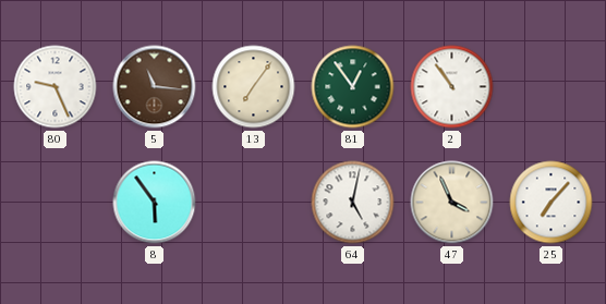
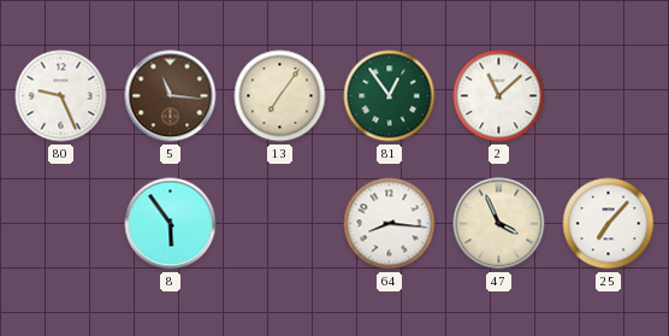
2: 10:54 -> 11:08
64: 5:02 -> 8:16
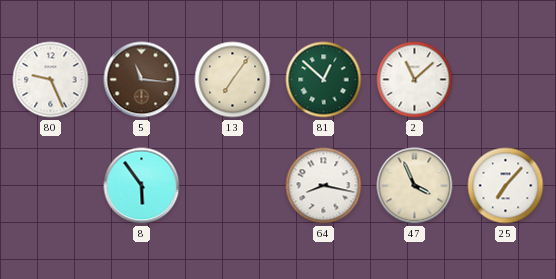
81: 12:54 -> 12:52
64: 8:16 -> 8:17
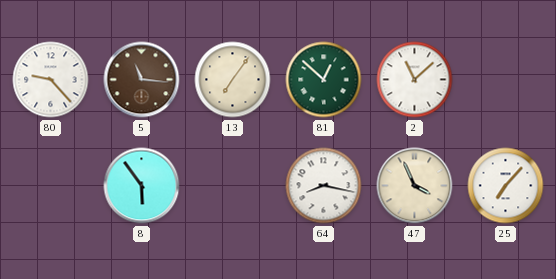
80: 9:26 -> 9:23
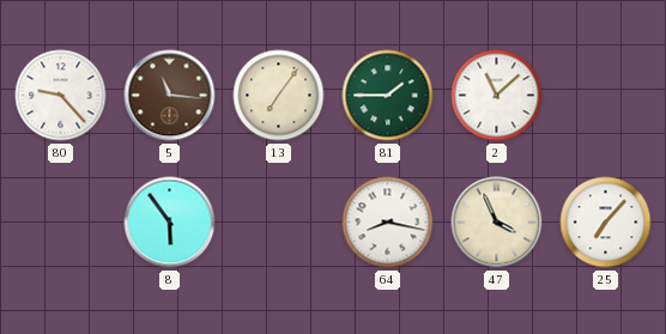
81: 12:52 -> 1:45
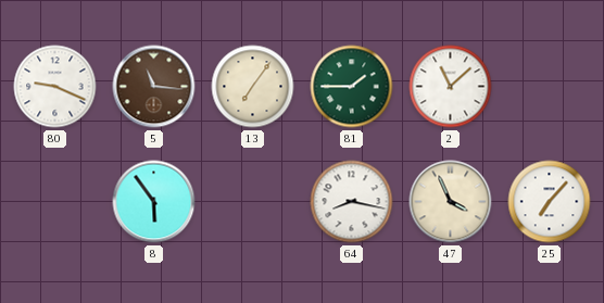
80: 9:23 -> 9:19
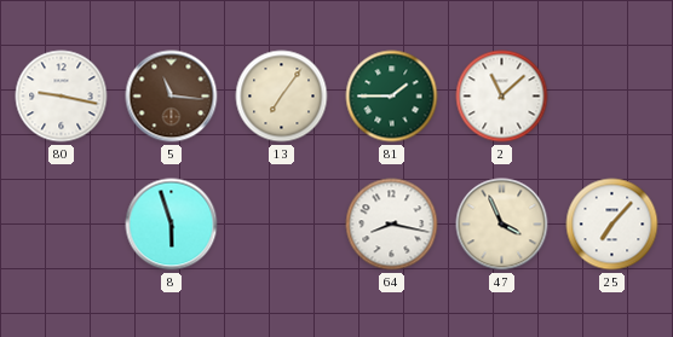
80: 9:19 -> 9:17
8: 5:54 -> 5:57
